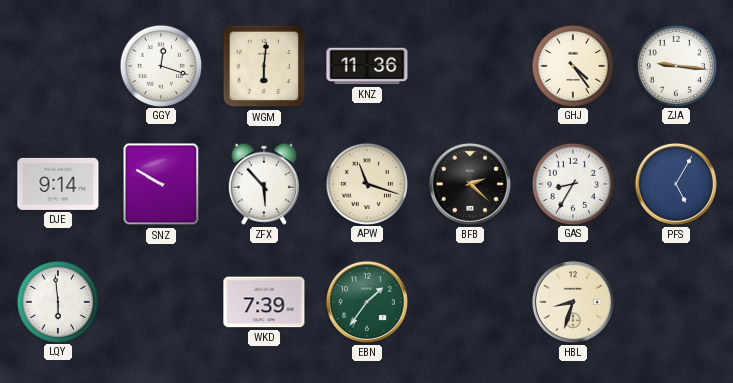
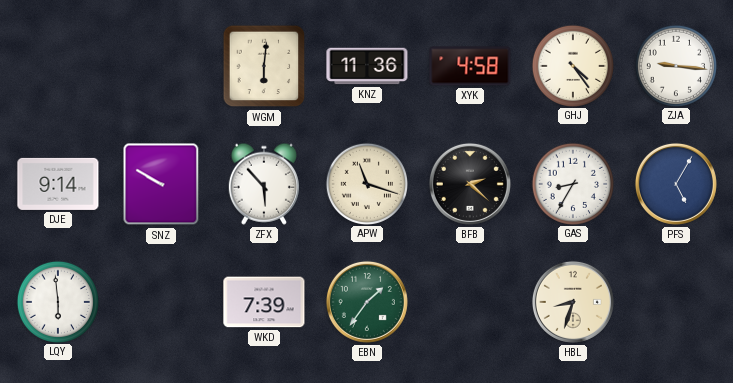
GGY: 12:18 -> none
XYK: none -> 4:58
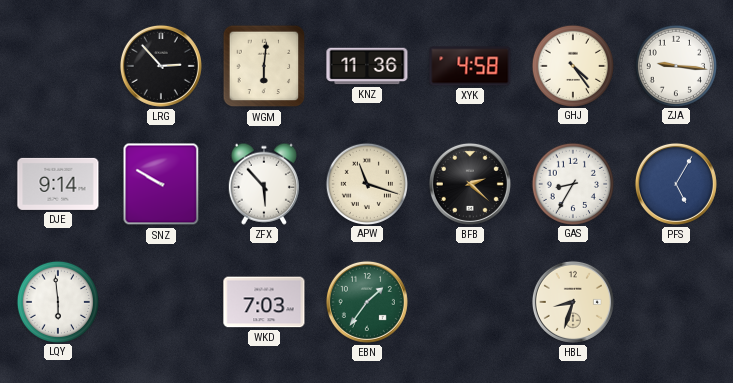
LRG: none -> 2:53
WKD: 7:39 -> 7:03
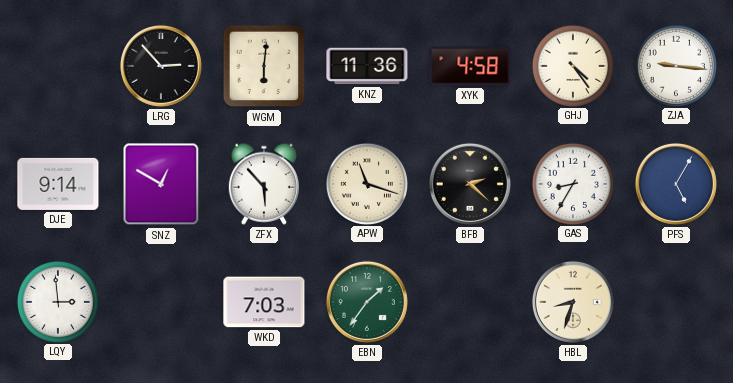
SNZ: 9:50 -> 12:50
LQY: 5:59 -> 2:59
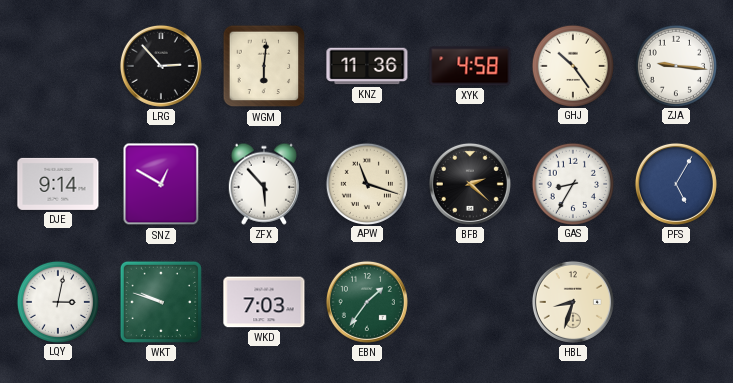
GHJ: 4:24 -> 10:24
LQY: 2:59 -> 3:02
WKT: none -> 9:48
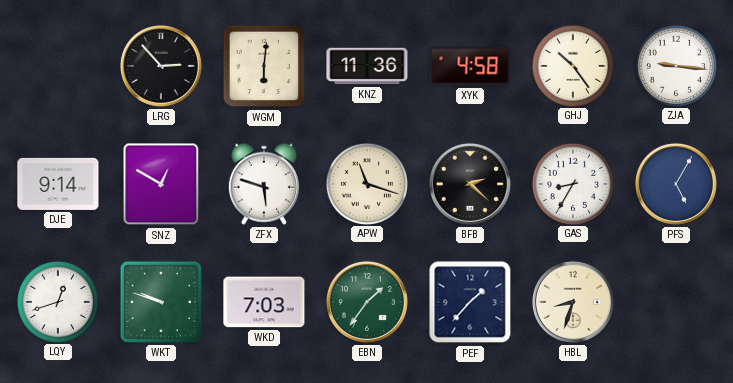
ZFX: 5:53 -> 5:48
LQY: 3:02 -> 12:42
PEF: none -> 1:37
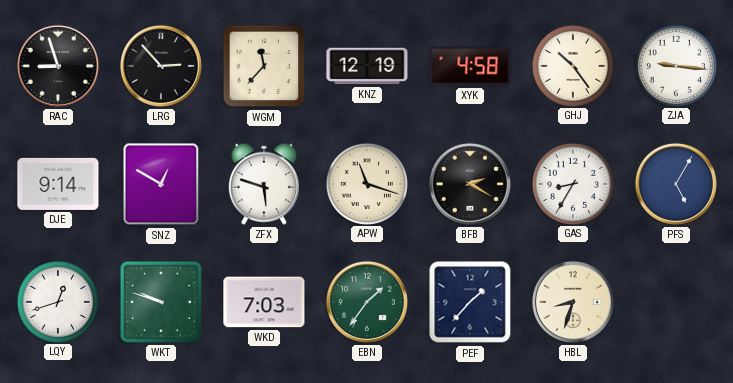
RAC: none -> 8:57
WGM: 6:01 -> 11:37
KNZ: 11:36 -> 12:19
BFB: 2:22 -> 2:20
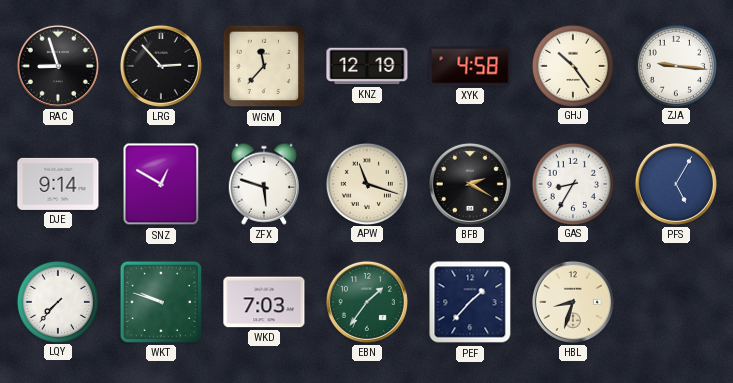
LQY: 12:42 -> 7:37
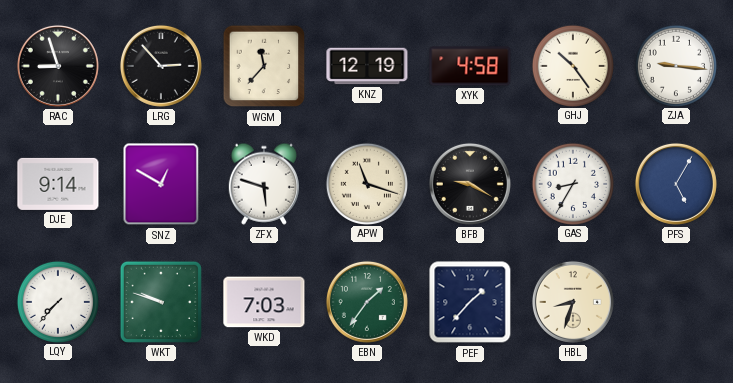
BFB: 2:20 -> 9:20
